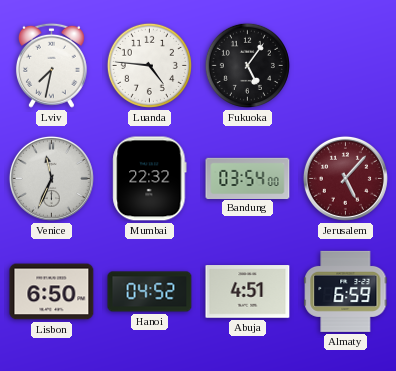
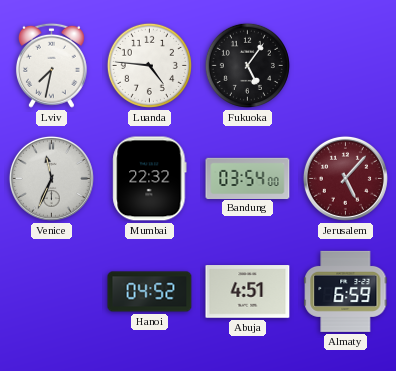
Lisbon: 6:50 -> none
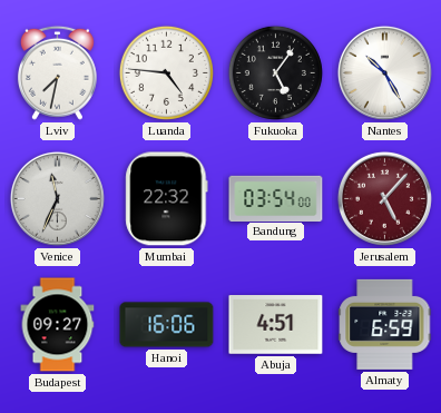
Nantes: none -> 10:25
Budapest: none -> 09:27
Hanoi: 04:52 -> 16:06
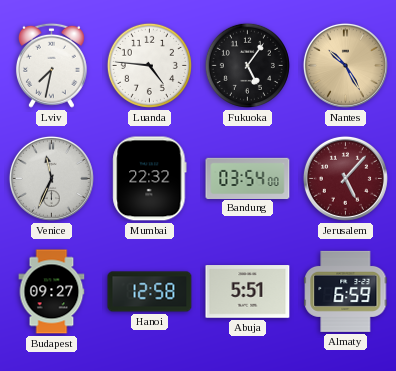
Nantes dial: white -> champagne
Hanoi: 16:06 -> 12:58
Abuja: 4:51 -> 5:51
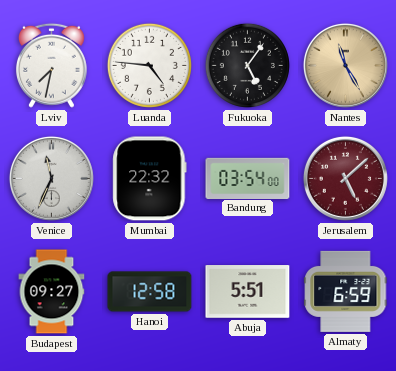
Nantes: 10:25 -> 11:25
Jerusalem: 5:07 -> 5:08
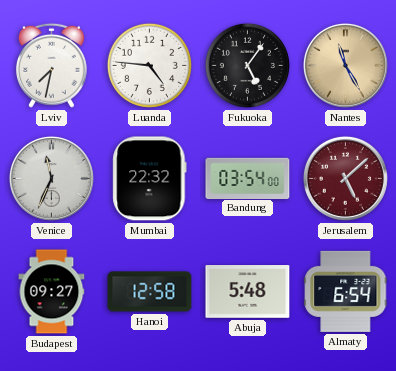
Abuja: 5:51 -> 5:48
Almaty: 6:59 -> 6:54
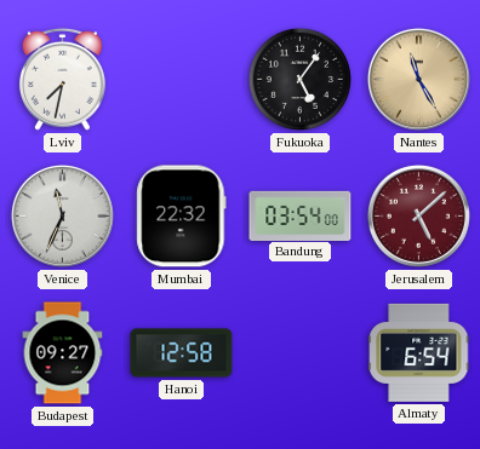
Luanda: 4:46 -> none
Abuja: 5:48 -> none
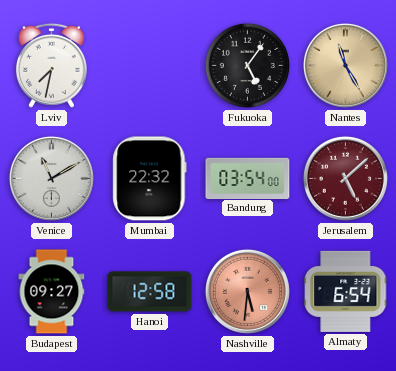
Venice: 11:34 -> 11:10
Nashville: none -> 5:31
